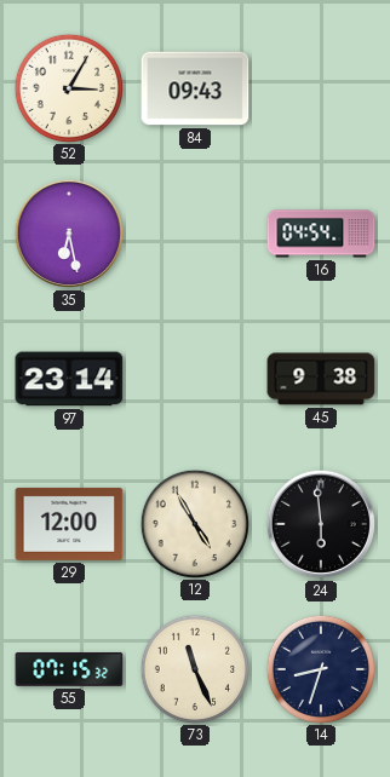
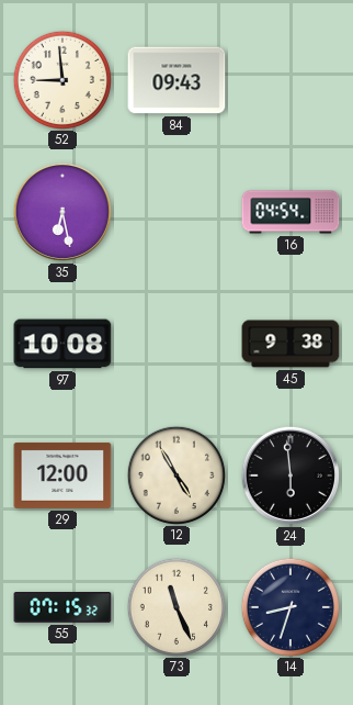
52: 3:05 -> 8:59
97: 23:14 -> 10:08
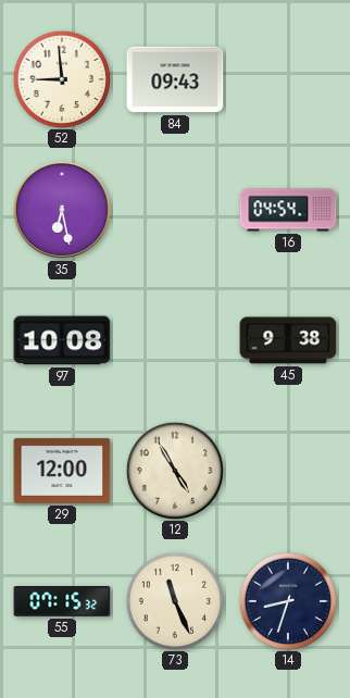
24: 5:59 -> none
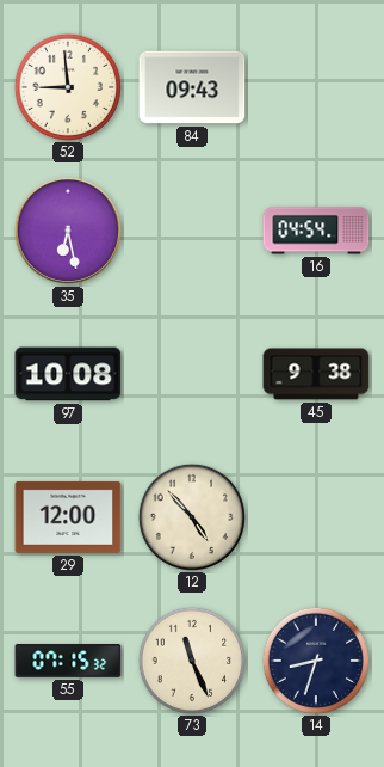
12: 4:55 -> 4:53
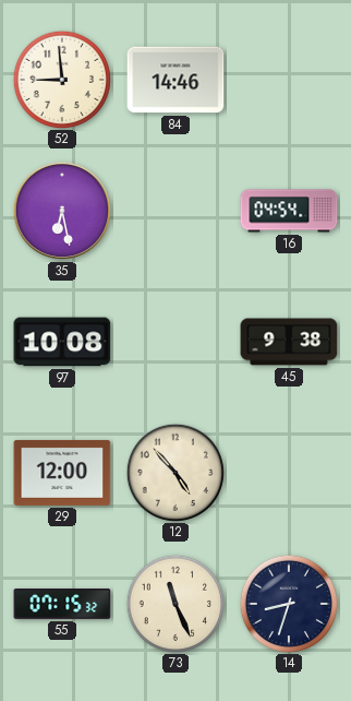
84: 09:43 -> 14:46
